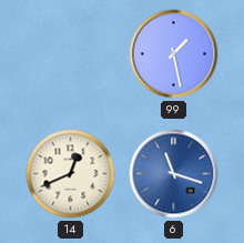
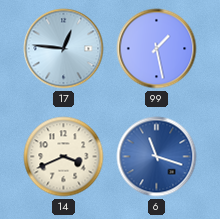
17: none -> 12:46
14: 12:41 -> 3:41
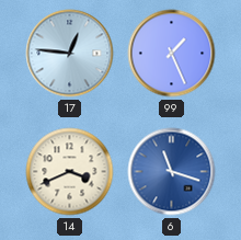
99: 1:28 -> 1:26
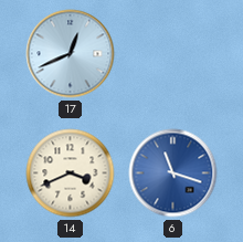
17: 12:46 -> 12:41
99: 1:26 -> none
